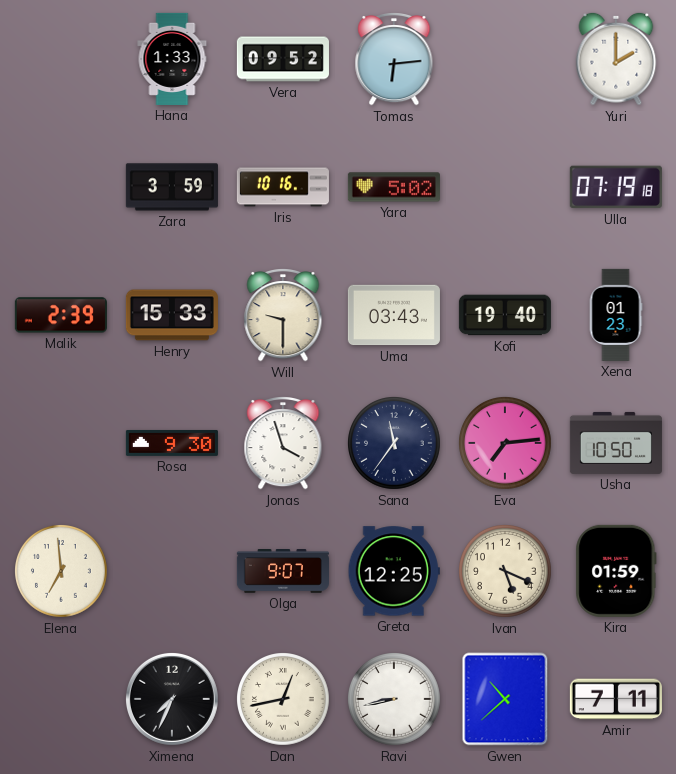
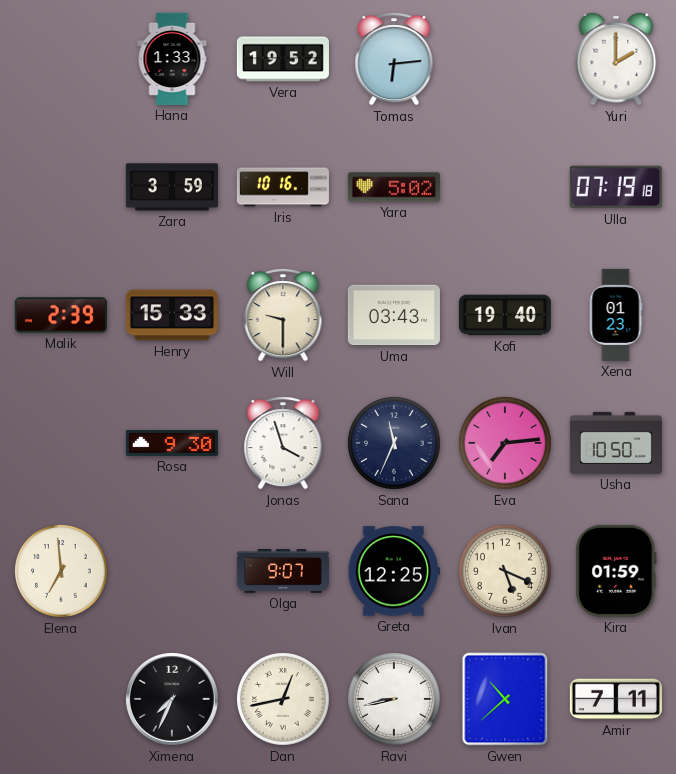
Vera: 09:52 -> 19:52
Sana: 11:36 -> 11:34
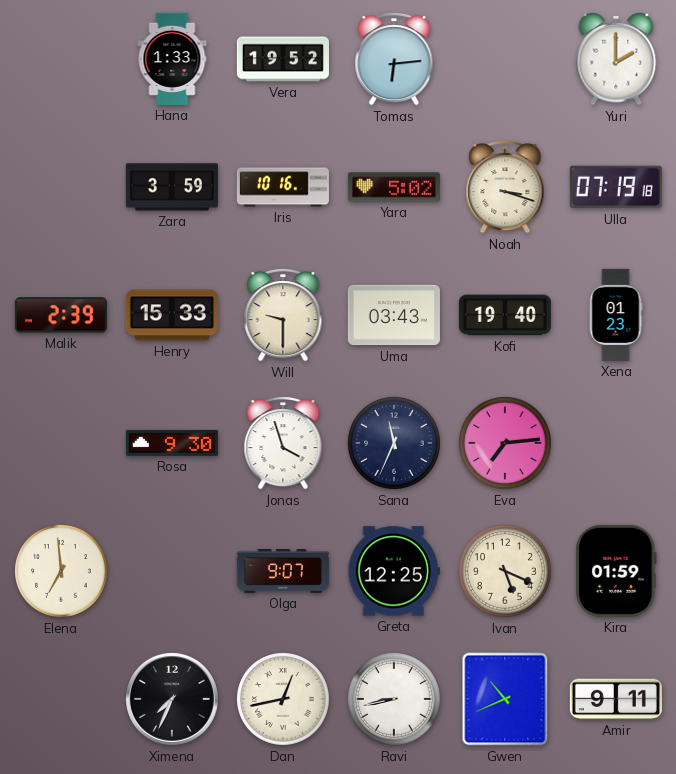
Noah: none -> 3:18
Usha: 10:50 -> none
Gwen: 10:38 -> 10:41
Amir: 7:11 -> 9:11
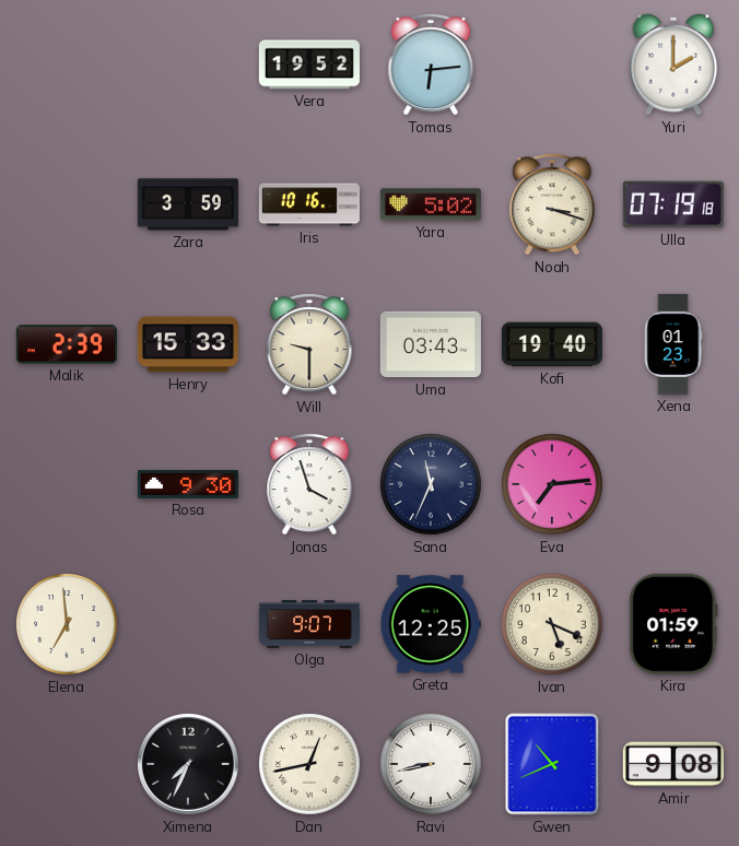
Hana: 1:33 -> none
Amir: 9:11 -> 9:08
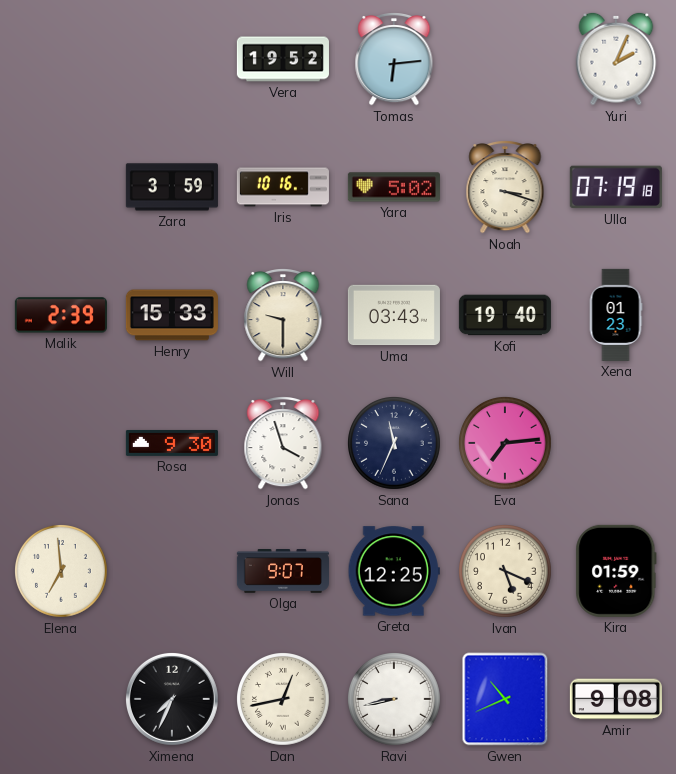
Yuri: 2:00 -> 2:04
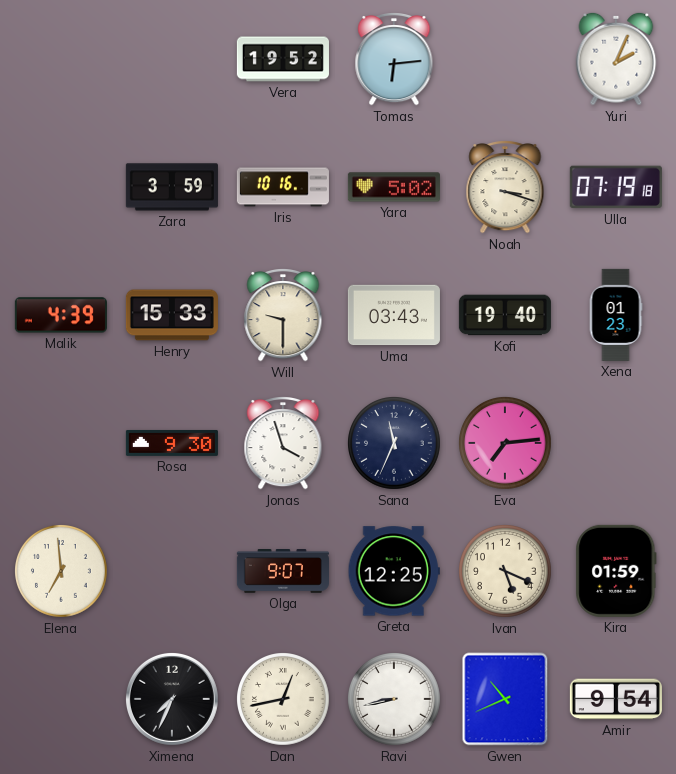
Malik: 2:39 -> 4:39
Amir: 9:08 -> 9:54
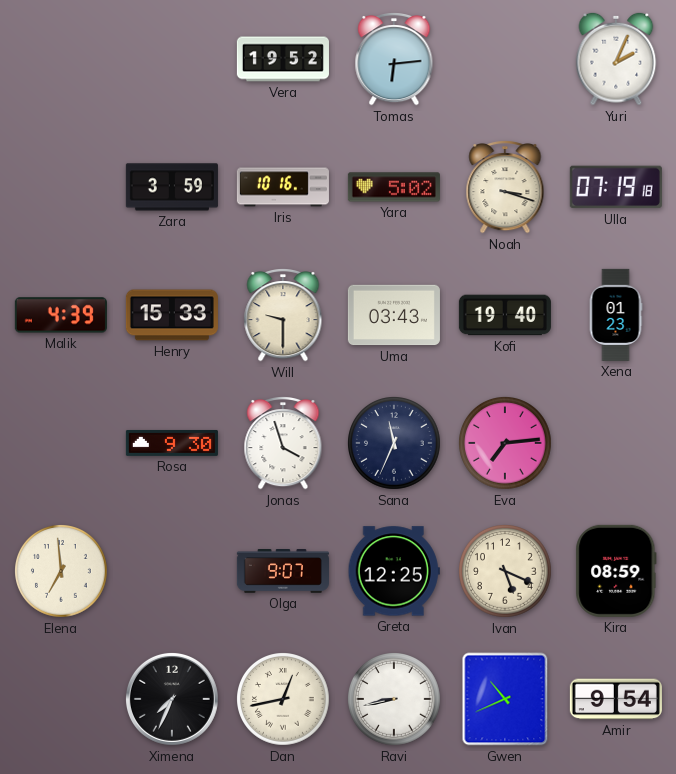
Kira: 01:59 -> 08:59
